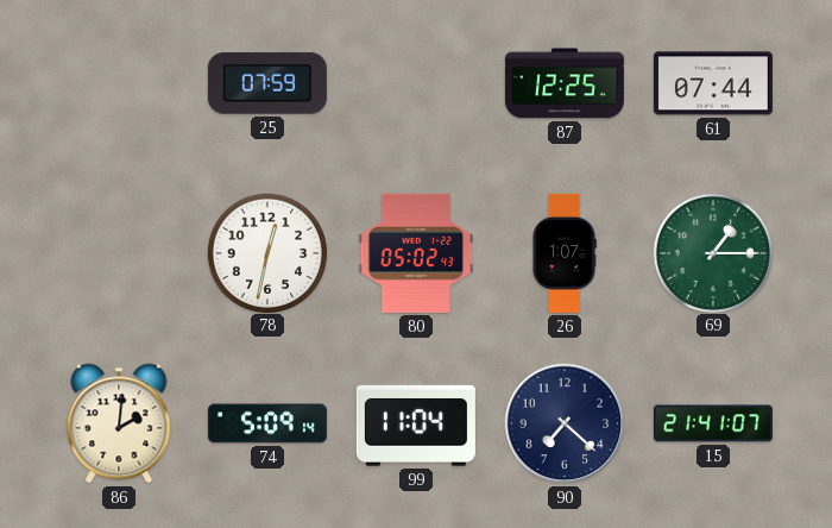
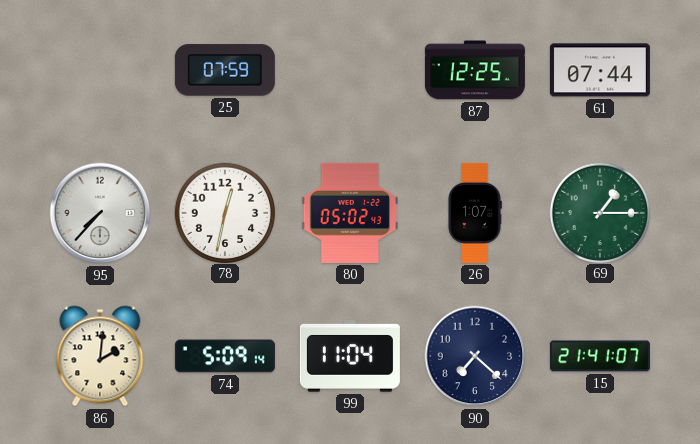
95: none -> 7:37
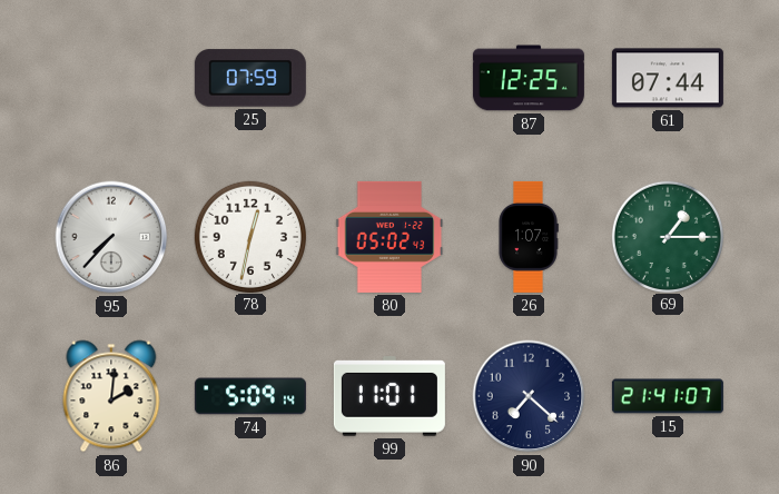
99: 11:04 -> 11:01
